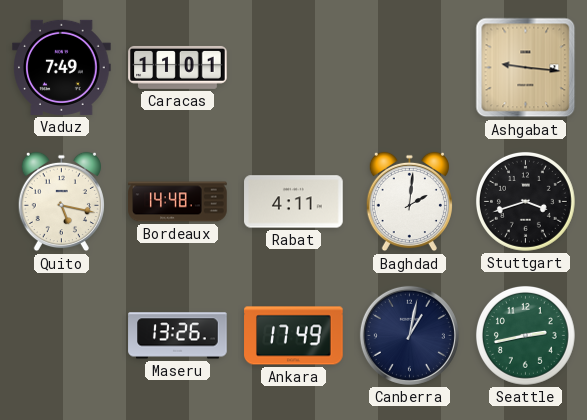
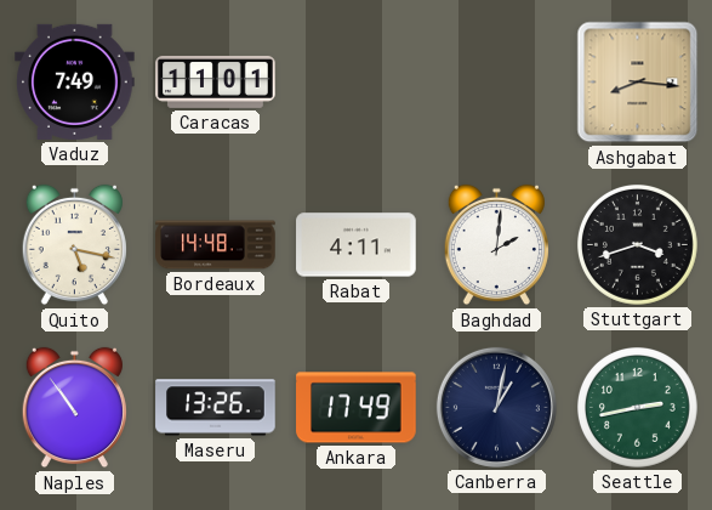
Ashgabat: 9:16 -> 8:16
Naples: none -> 10:54
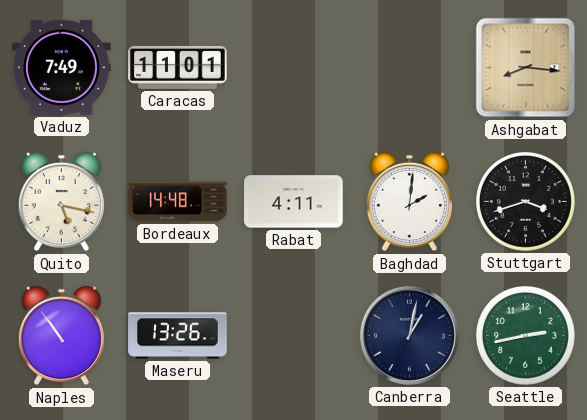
Ankara: 17:49 -> none
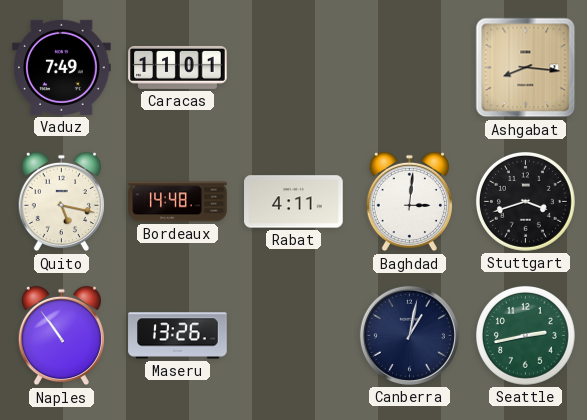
Baghdad: 2:01 -> 3:01
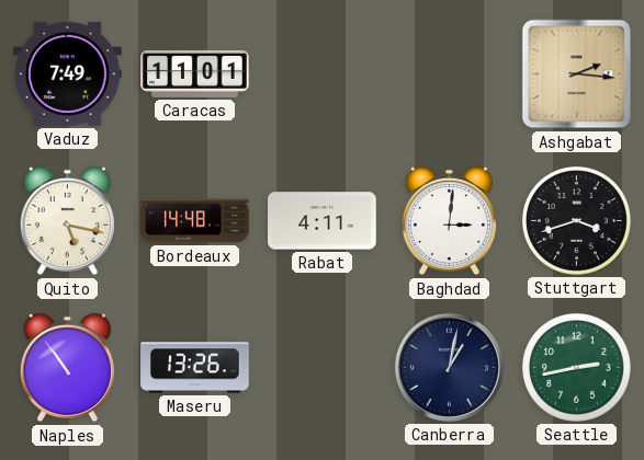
Ashgabat: 8:16 -> 2:16
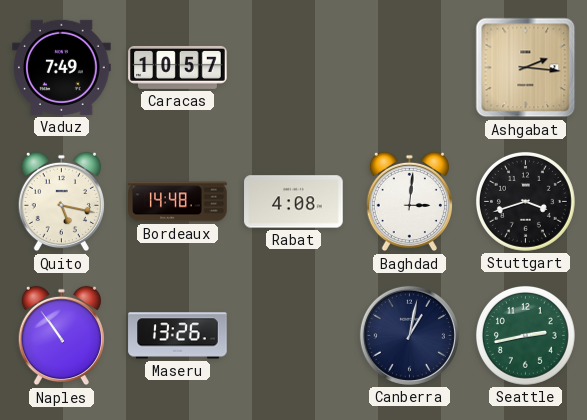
Caracas: 11:01 -> 10:57
Rabat: 4:11 -> 4:08
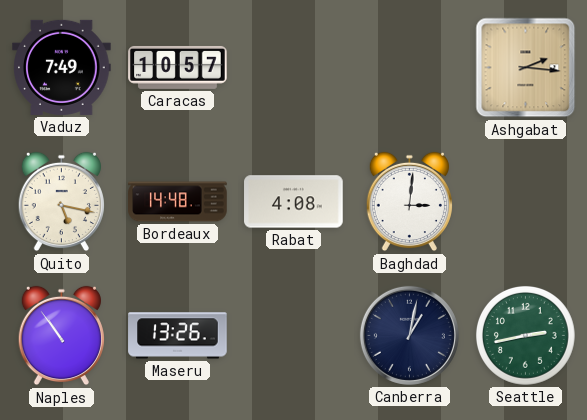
Stuttgart: 3:42 -> none
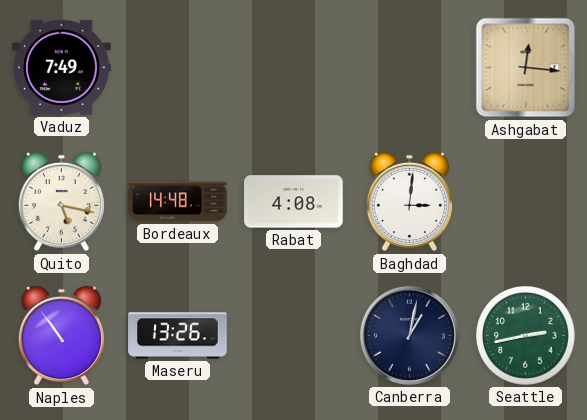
Caracas: 10:57 -> none
Ashgabat: 2:16 -> 12:16
